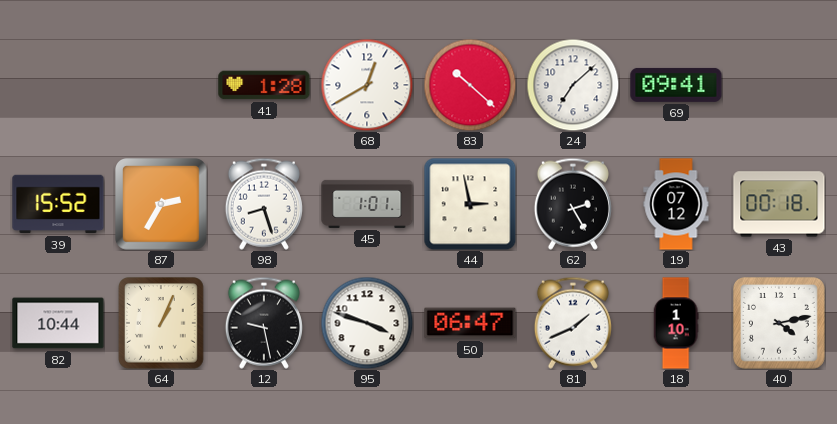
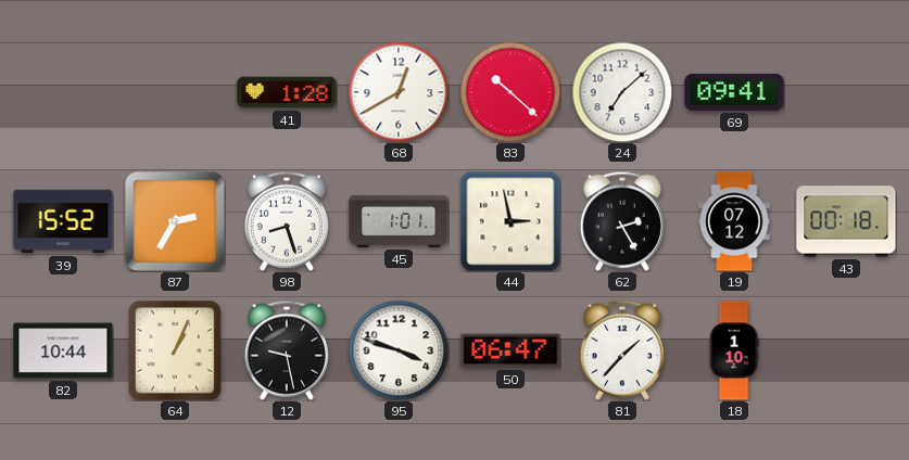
81: 1:41 -> 1:37
40: 4:13 -> none
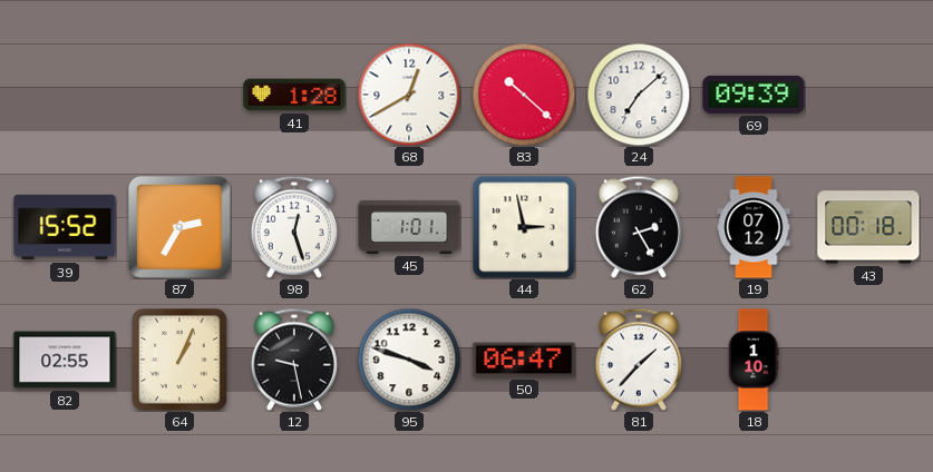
69: 09:41 -> 09:39
98: 8:27 -> 12:27
82: 10:44 -> 02:55
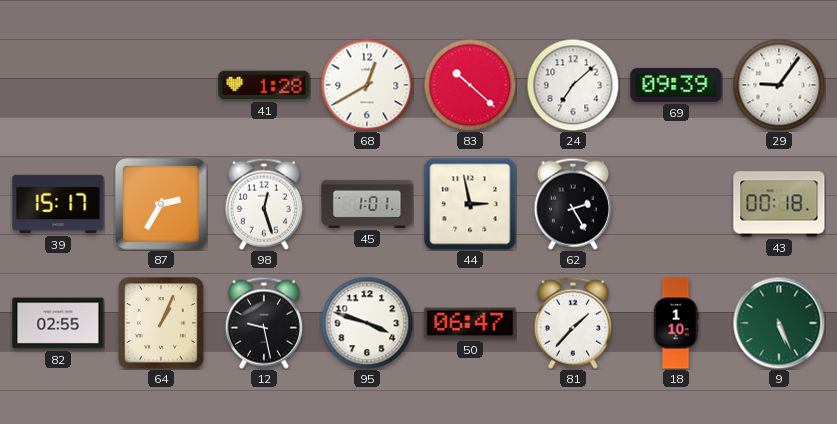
29: none -> 9:06
39: 15:52 -> 15:17
19: 07:12 -> none
9: none -> 5:26
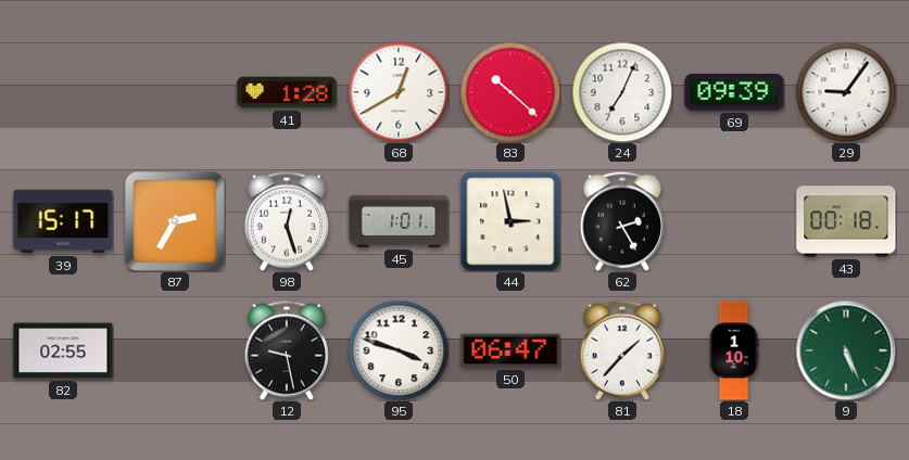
24: 7:08 -> 7:04
64: 1:04 -> none
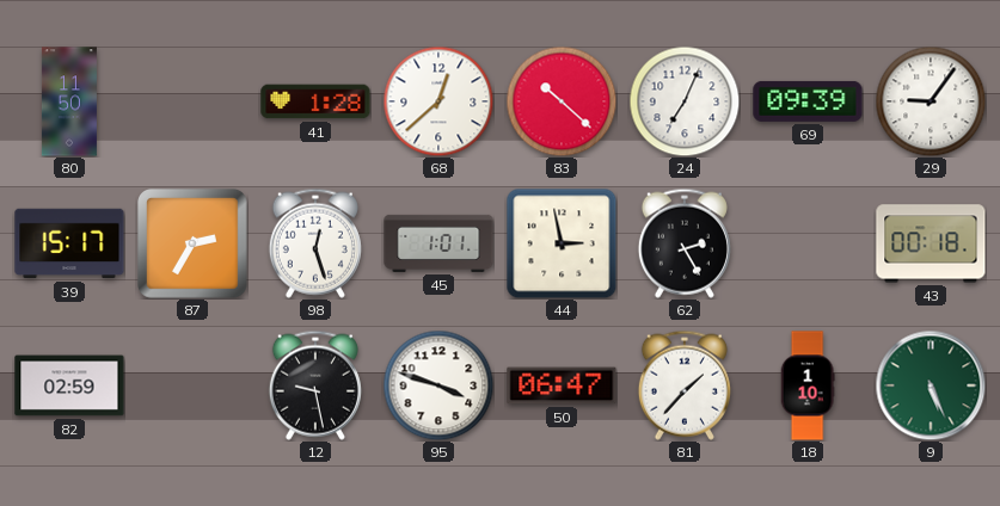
80: none -> 11:50
68: 12:40 -> 12:38
82: 02:55 -> 02:59
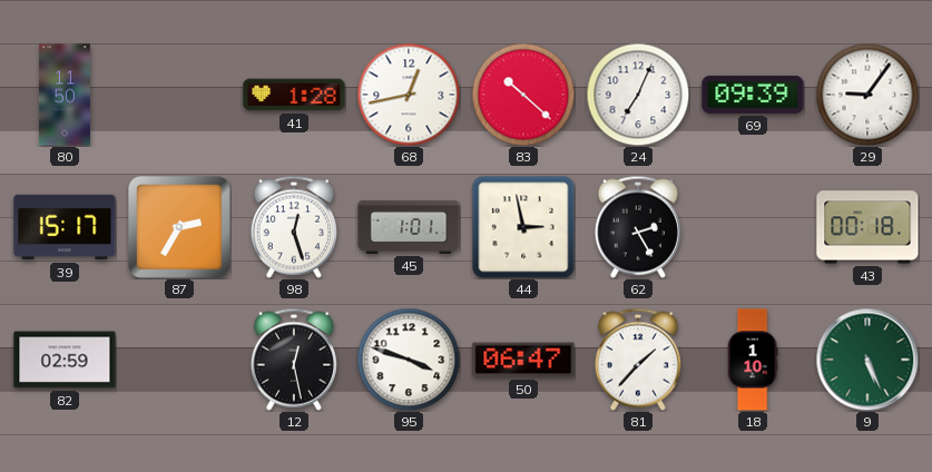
68: 12:38 -> 12:43
12: 9:28 -> 12:28
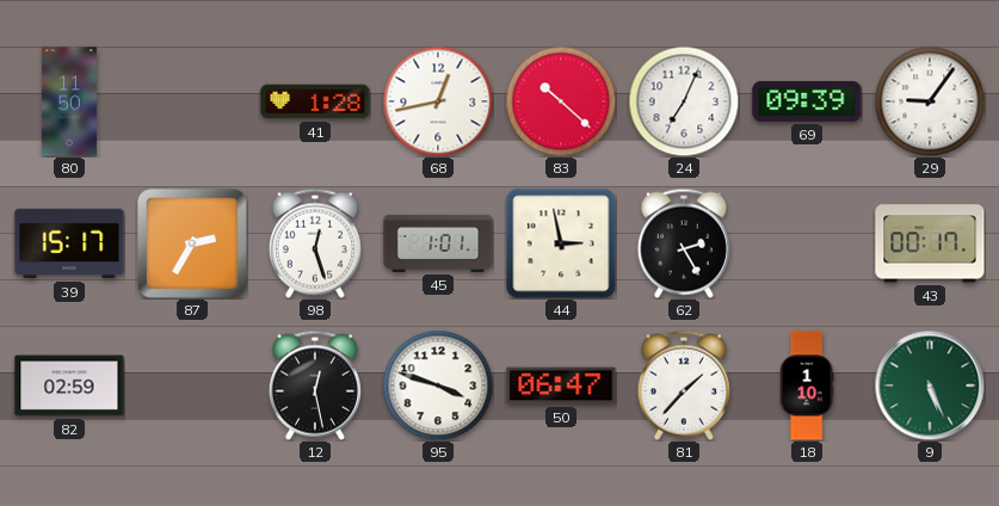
43: 00:18 -> 00:17
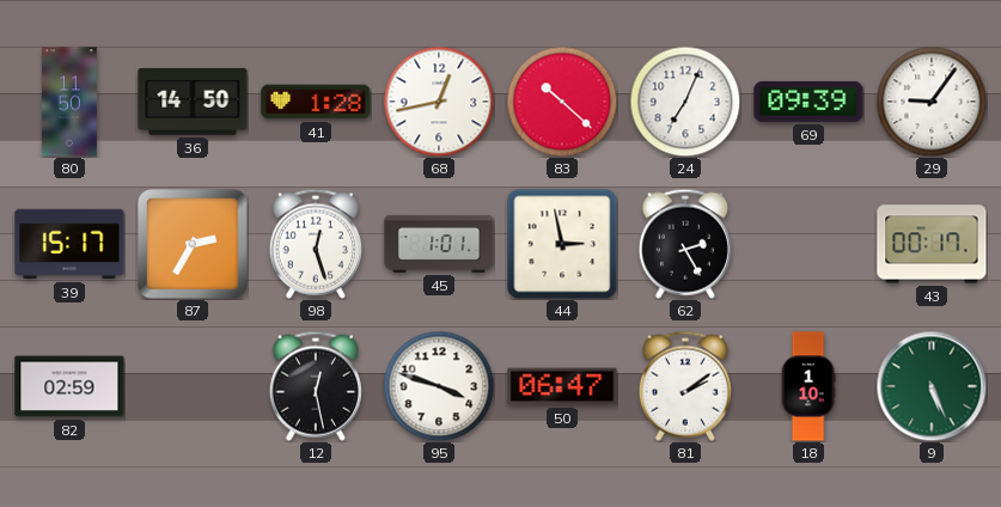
36: none -> 14:50
81: 1:37 -> 2:09
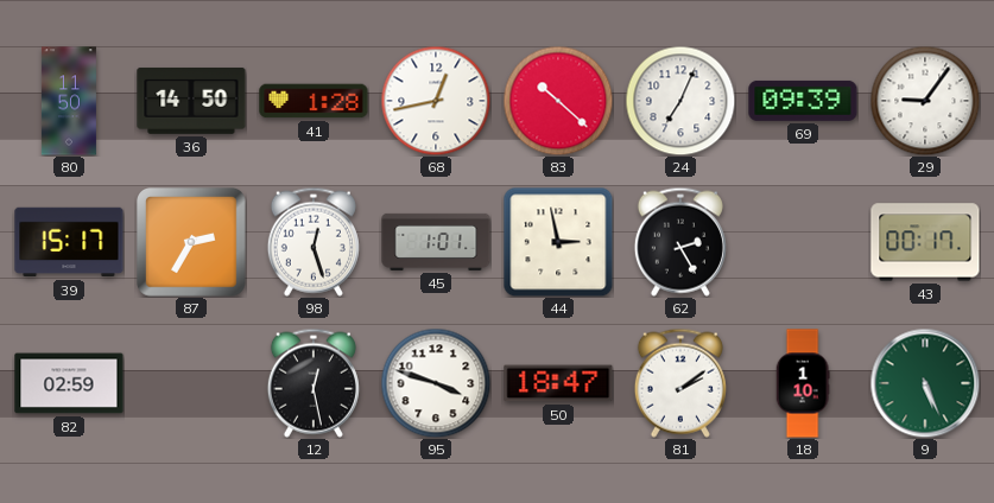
50: 06:47 -> 18:47
